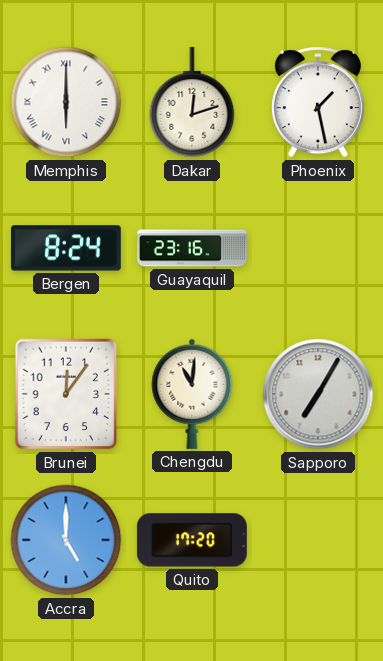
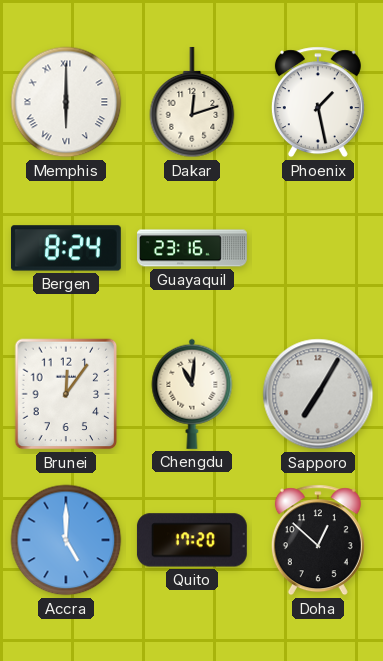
Doha: none -> 12:52
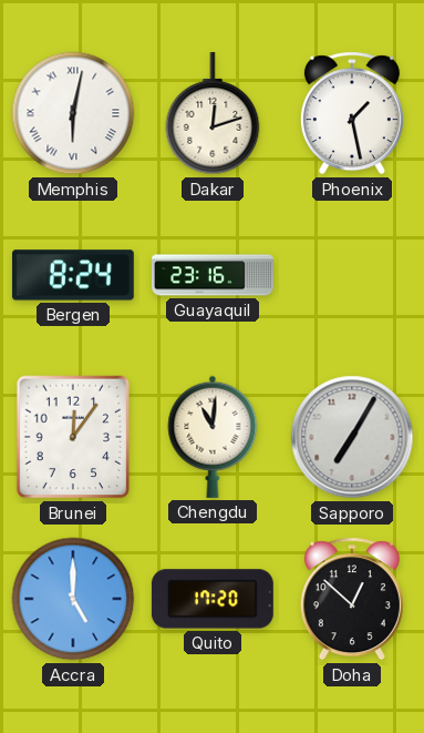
Memphis: 6:00 -> 6:02
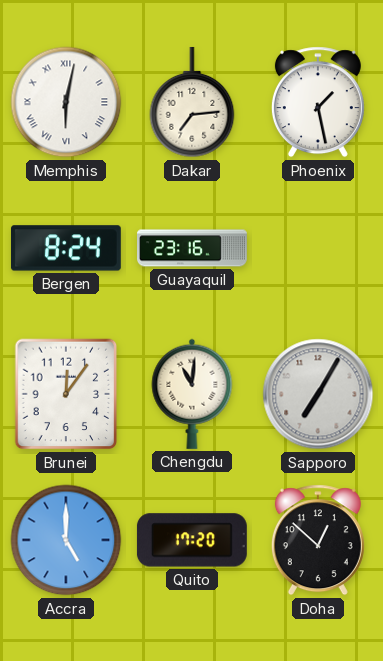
Dakar: 12:12 -> 7:14
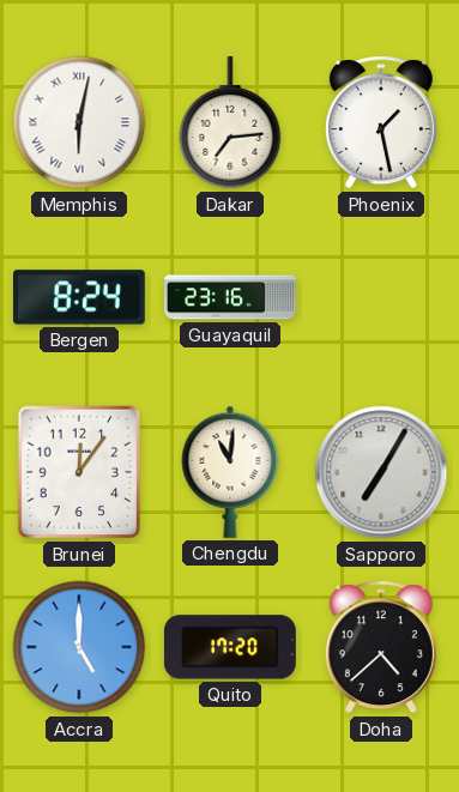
Doha: 12:52 -> 4:38
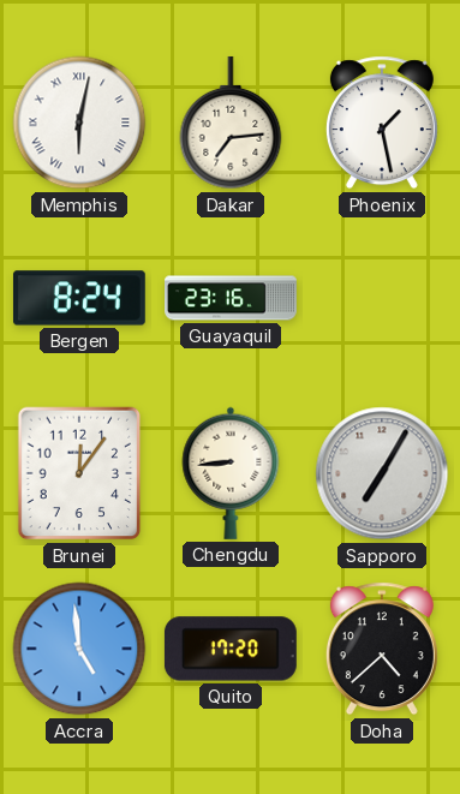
Chengdu: 11:01 -> 8:44
Accra: 5:00 -> 4:59
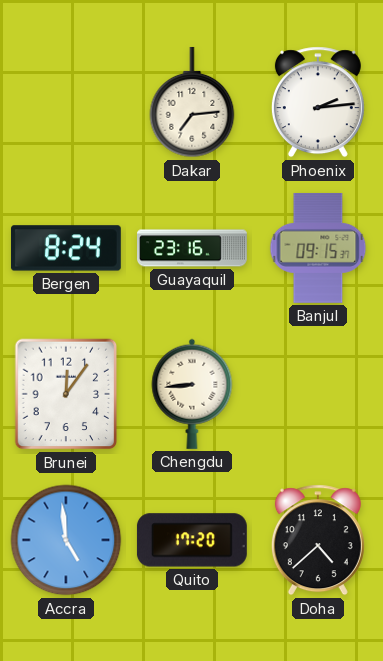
Memphis: 6:02 -> none
Phoenix: 1:28 -> 2:14
Banjul: none -> 09:15
Sapporo: 7:05 -> none
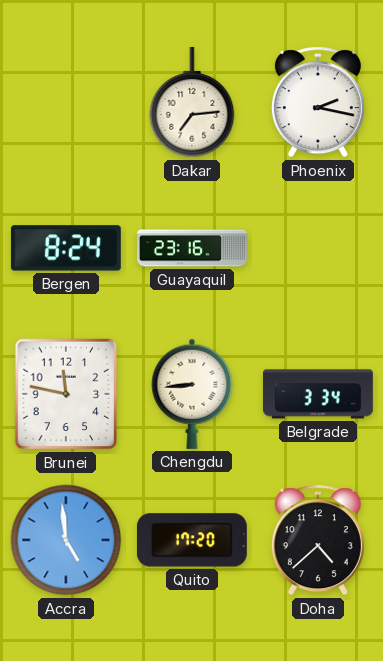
Phoenix: 2:14 -> 2:17
Banjul: 09:15 -> none
Brunei: 12:06 -> 11:47
Belgrade: none -> 3:34
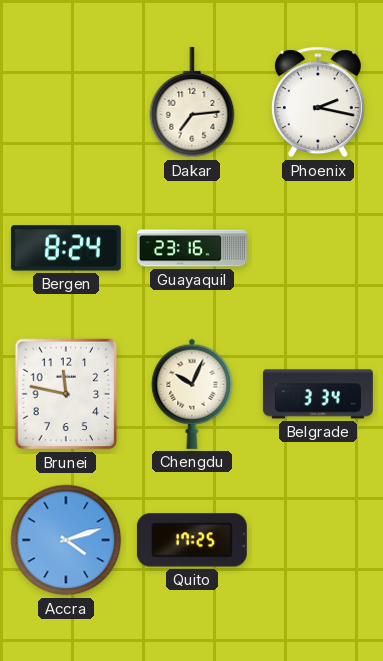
Chengdu: 8:44 -> 10:04
Accra: 4:59 -> 4:12
Quito: 17:20 -> 17:25
Doha: 4:38 -> none
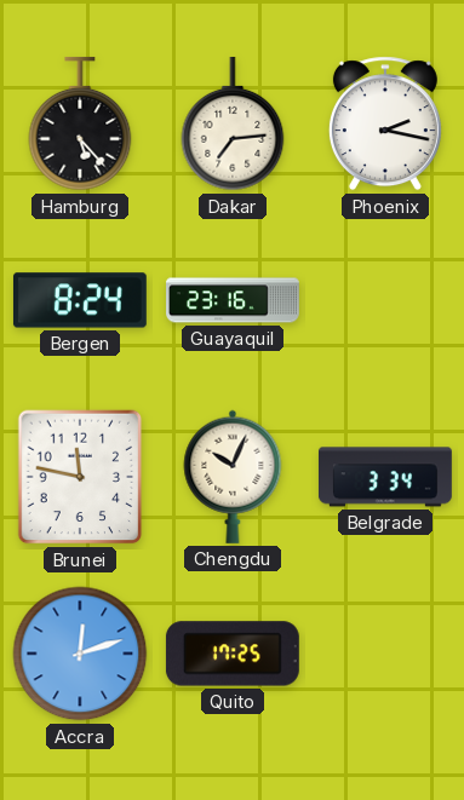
Hamburg: none -> 5:23
Accra: 4:12 -> 12:12
